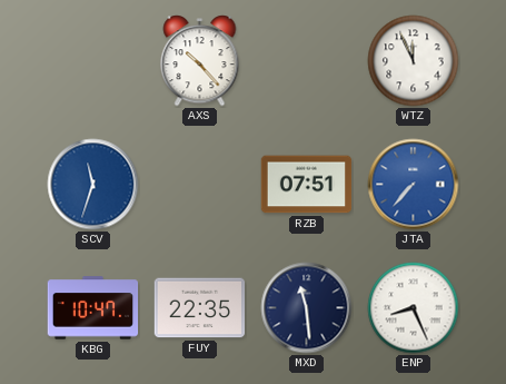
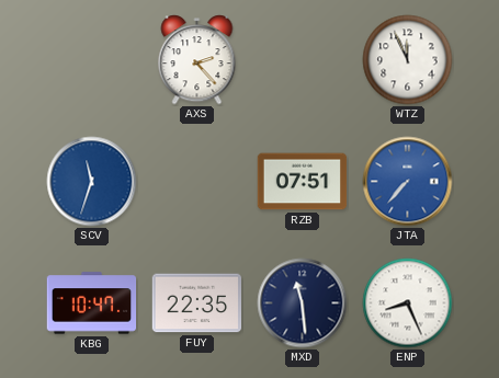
AXS: 10:23 -> 2:23
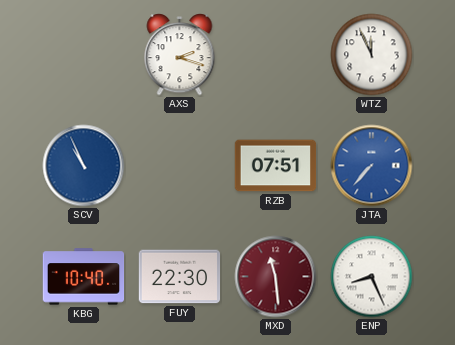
AXS: 2:23 -> 2:18
SCV: 11:33 -> 10:56
KBG: 10:47 -> 10:40
FUY: 22:35 -> 22:30
MXD dial: navy -> burgundy
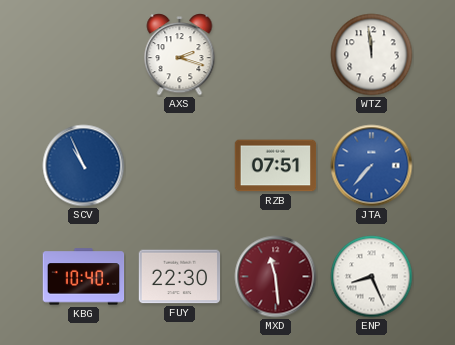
WTZ: 11:56 -> 11:59
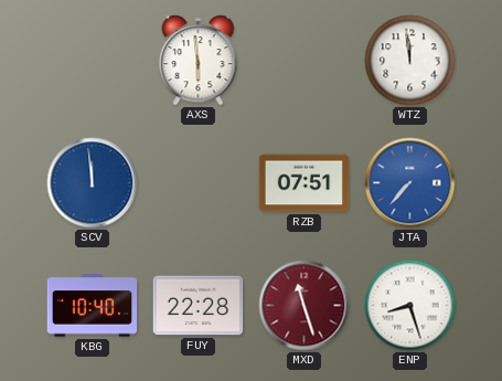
AXS: 2:18 -> 5:59
SCV: 10:56 -> 11:59
FUY: 22:30 -> 22:28
MXD: 11:29 -> 11:27
ENP: 8:26 -> 8:27
